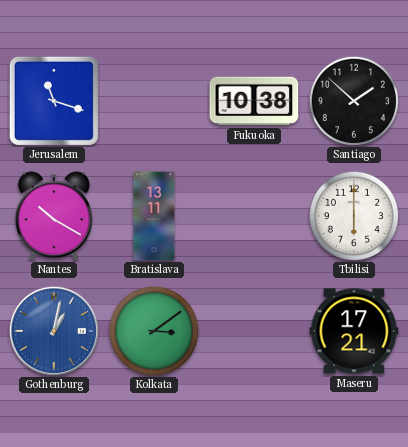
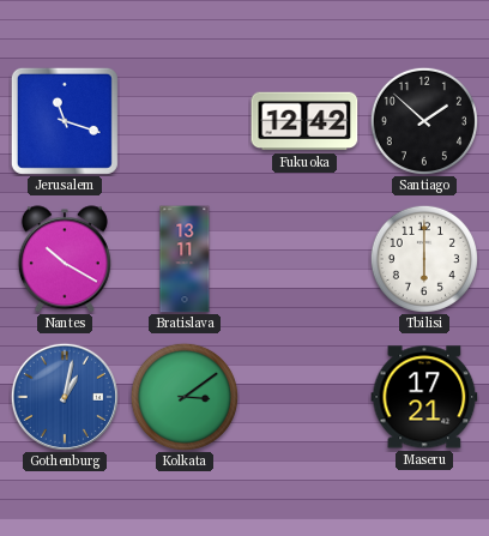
Fukuoka: 10:38 -> 12:42
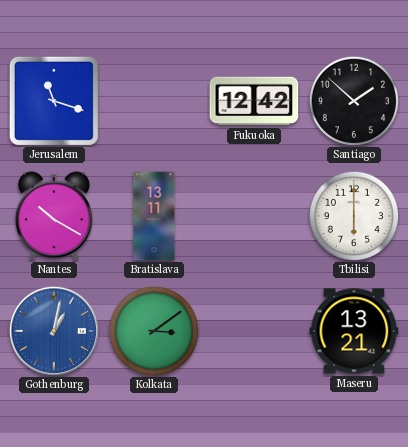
Maseru: 17:21 -> 13:21
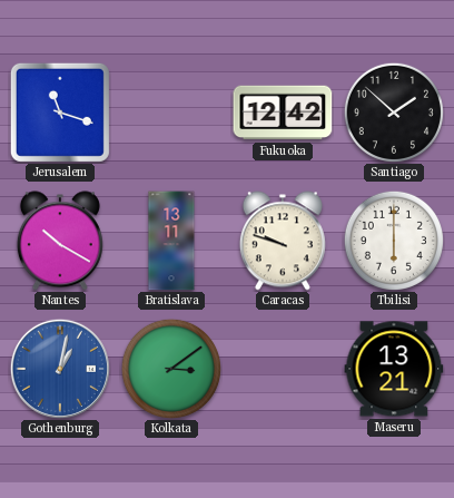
Caracas: none -> 9:48
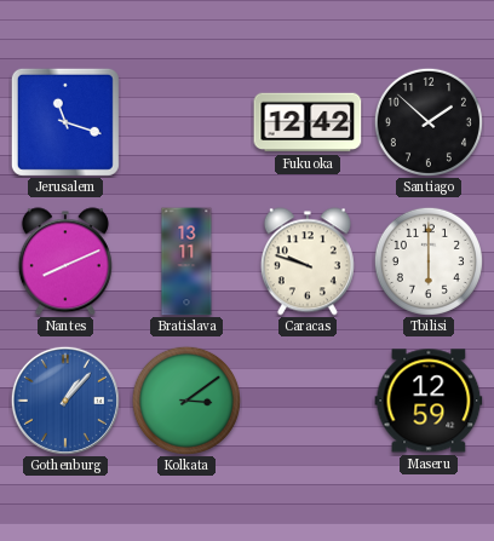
Nantes: 10:20 -> 8:11
Gothenburg: 1:02 -> 1:07
Maseru: 13:21 -> 12:59
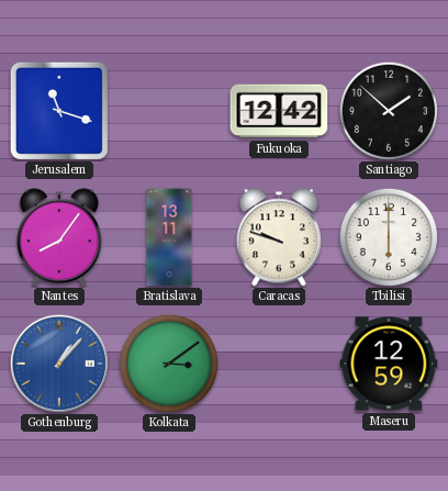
Nantes: 8:11 -> 8:06
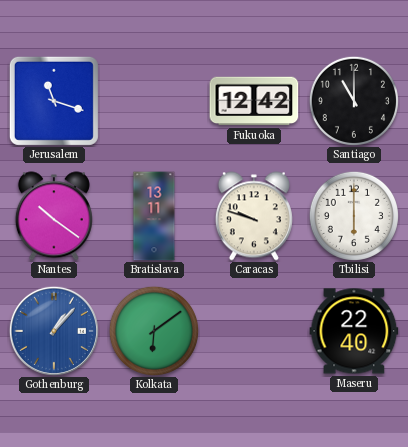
Santiago: 1:52 -> 11:00
Nantes: 8:06 -> 10:21
Kolkata: 3:09 -> 6:09
Maseru: 12:59 -> 22:40
